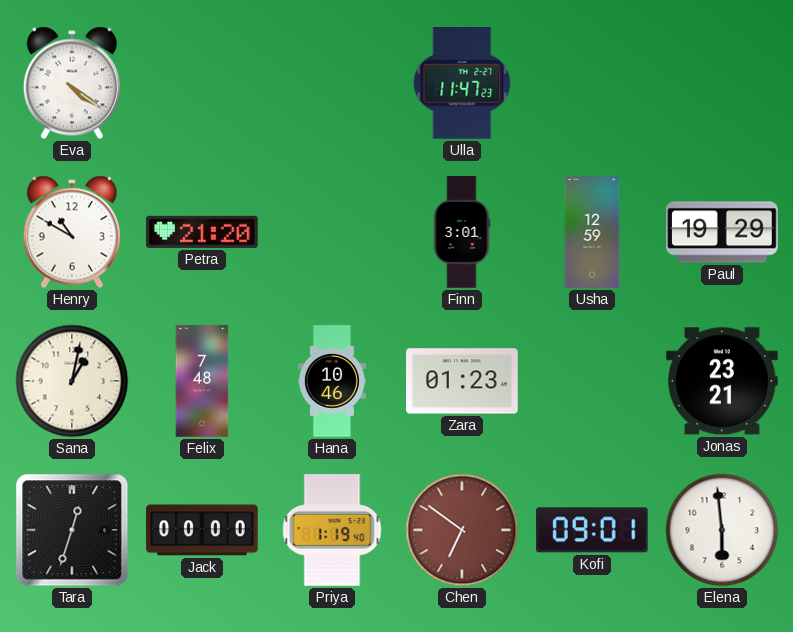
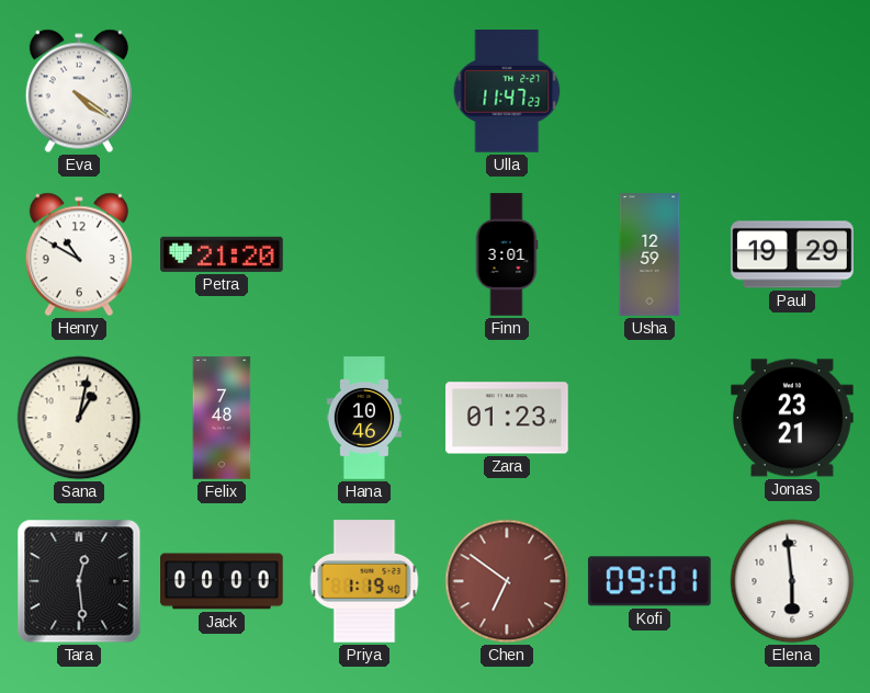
Tara: 12:33 -> 12:29
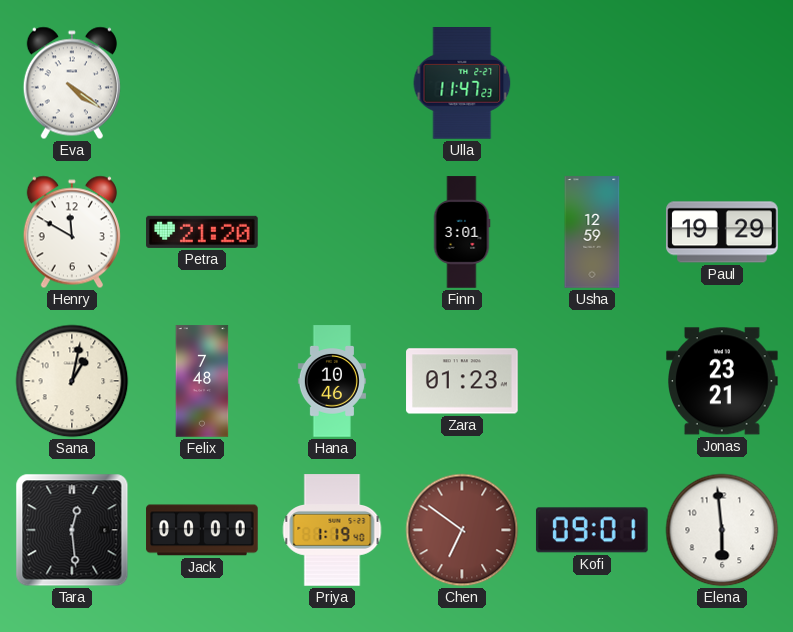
Henry: 10:50 -> 11:50
